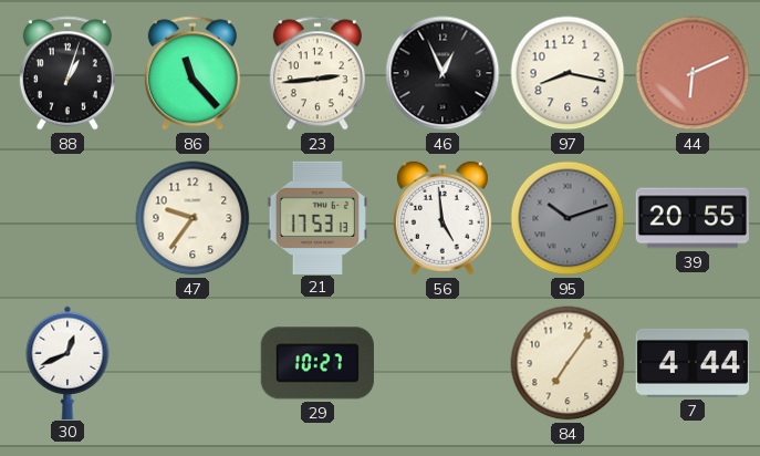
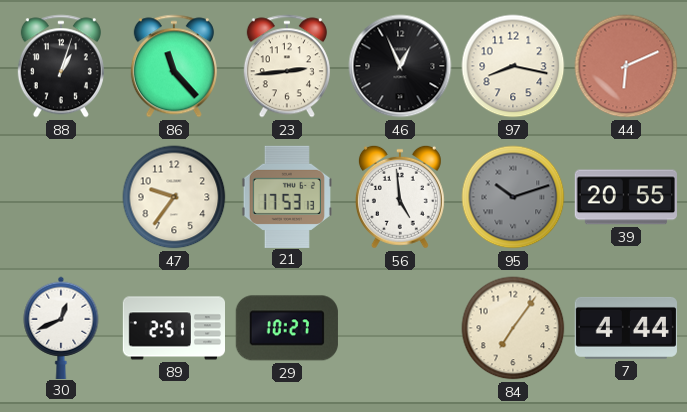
89: none -> 2:51
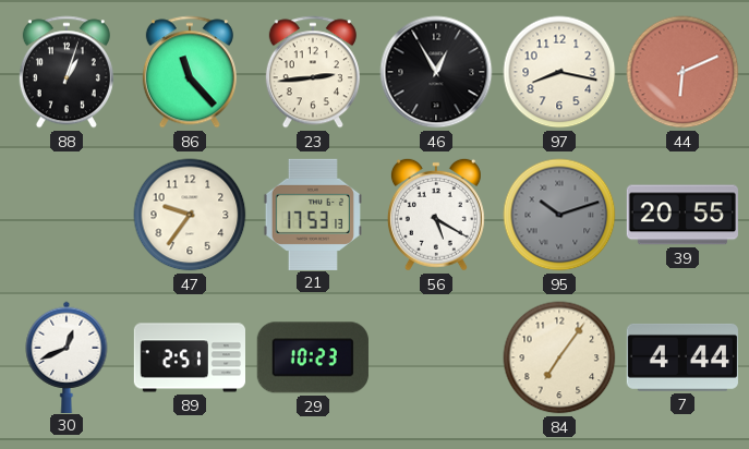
46: 12:56 -> 12:55
56: 4:59 -> 5:20
29: 10:27 -> 10:23
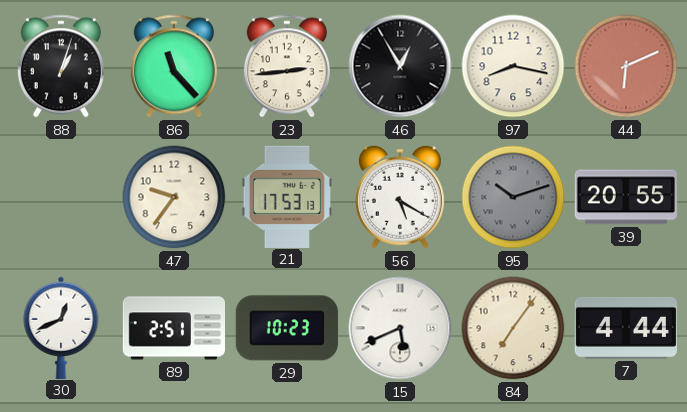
15: none -> 5:41
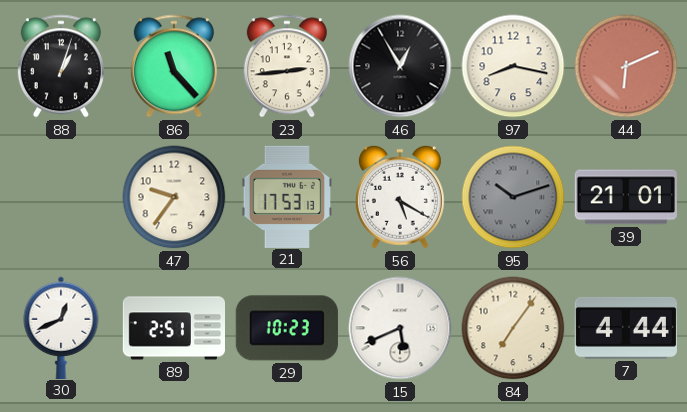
39: 20:55 -> 21:01
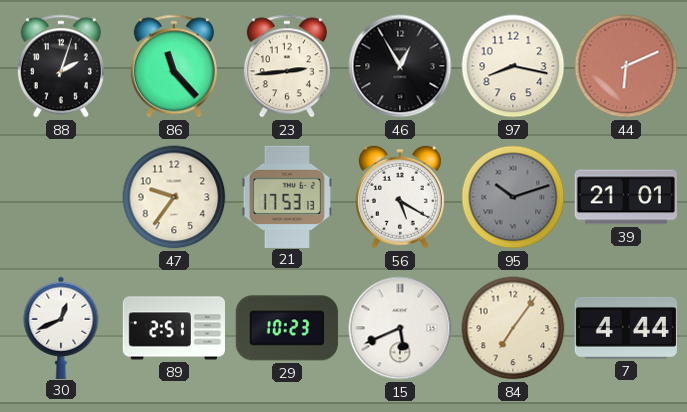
88: 1:03 -> 2:03
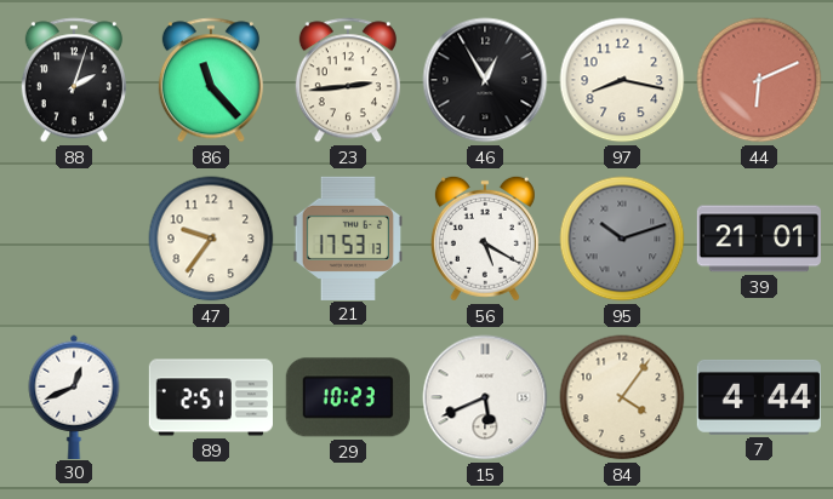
84: 7:06 -> 4:06
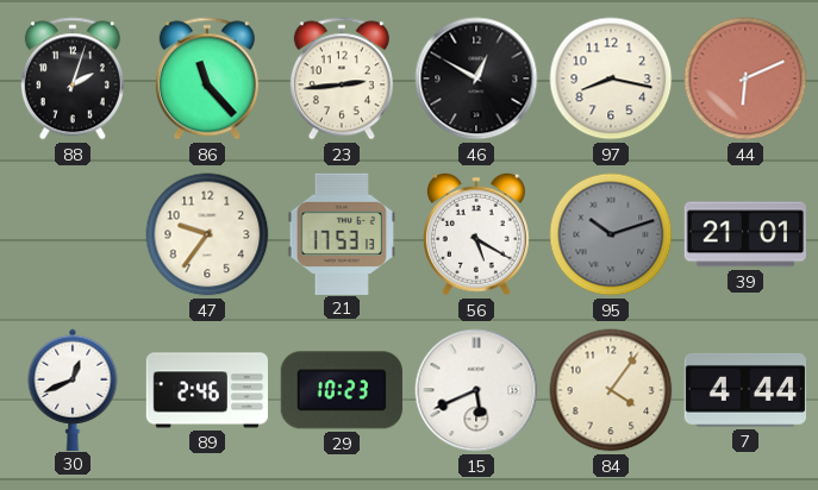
46: 12:55 -> 12:50
89: 2:51 -> 2:46
